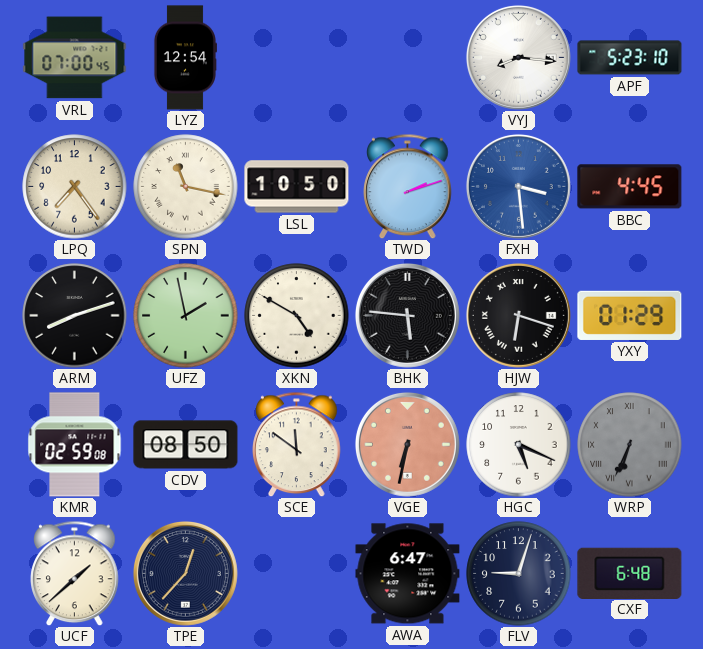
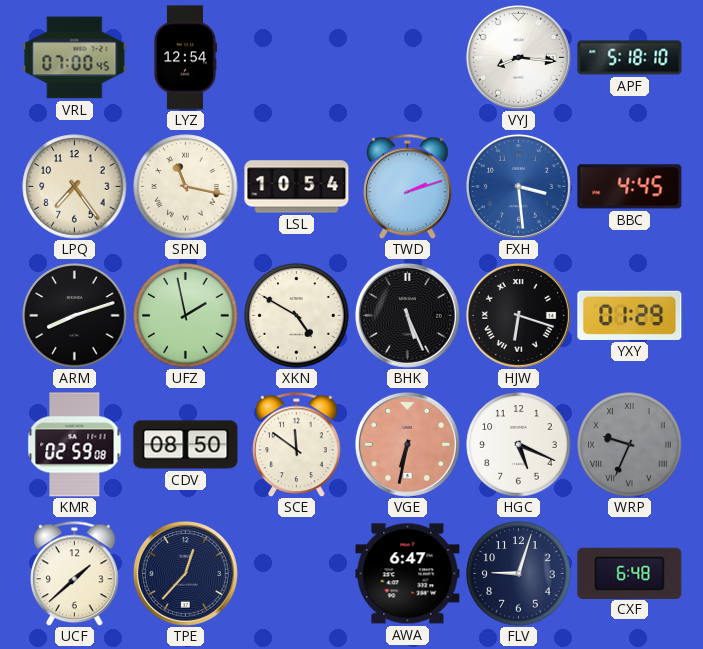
APF: 5:23 -> 5:18
LSL: 10:50 -> 10:54
BHK: 5:46 -> 5:26
WRP: 6:34 -> 9:34
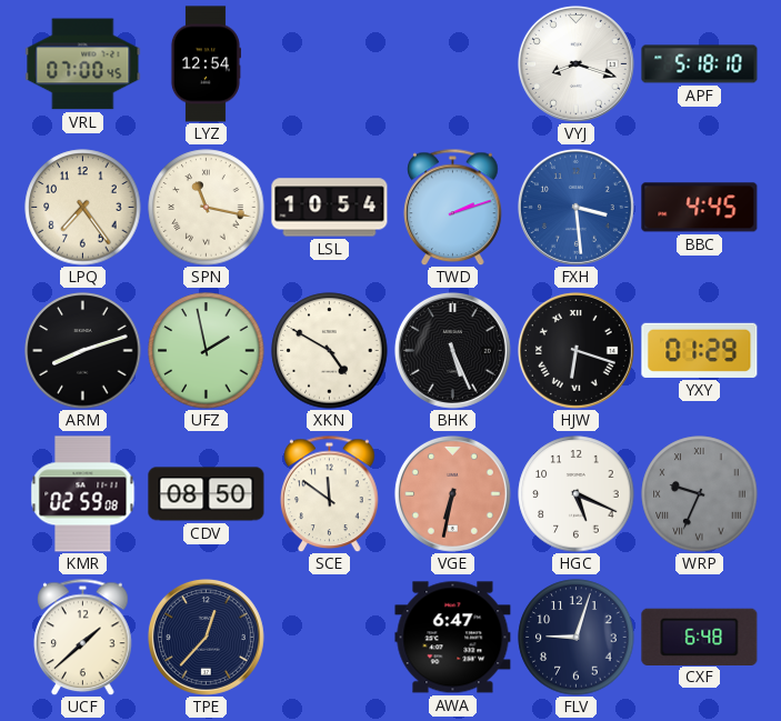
VYJ: 8:16 -> 8:18
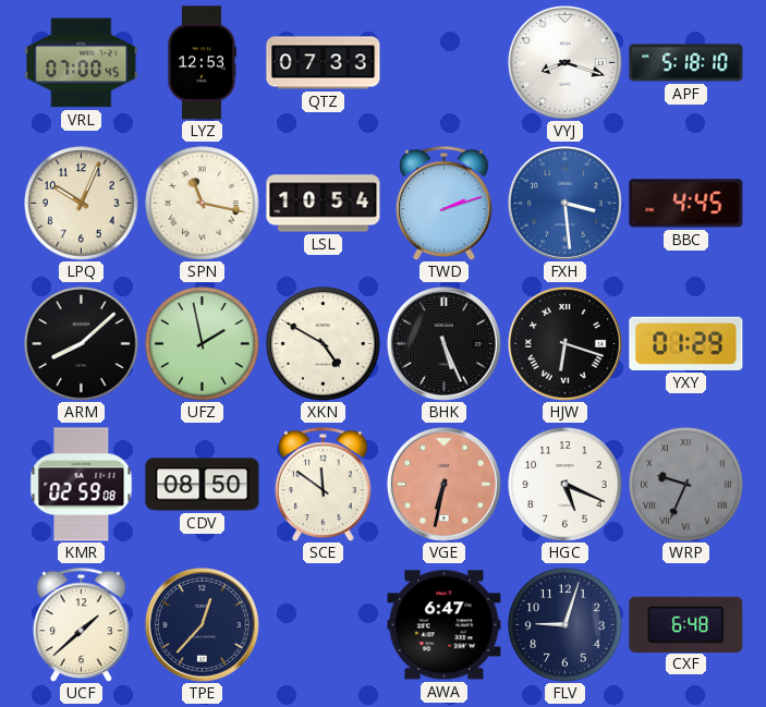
LYZ: 12:54 -> 12:53
QTZ: none -> 07:33
LPQ: 7:24 -> 10:04
ARM: 8:12 -> 8:08
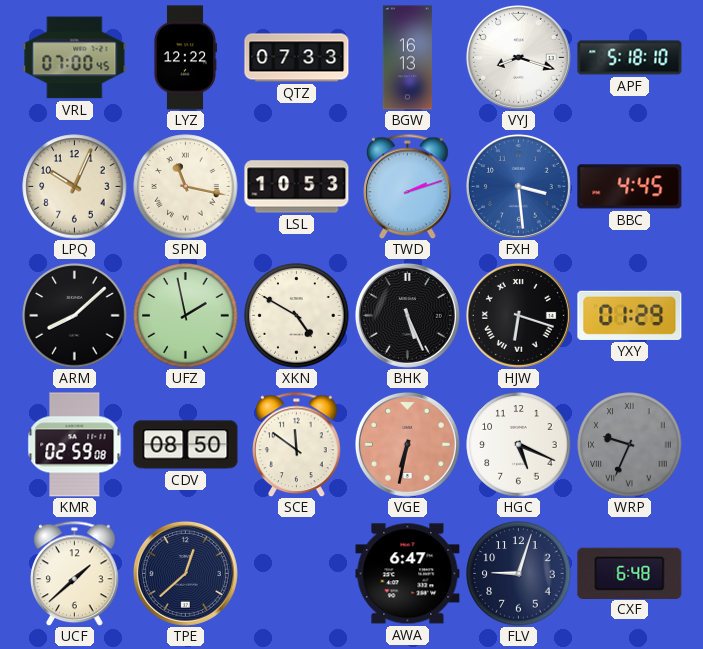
LYZ: 12:53 -> 12:22
BGW: none -> 16:13
LSL: 10:54 -> 10:53
TPE: 12:37 -> 12:38
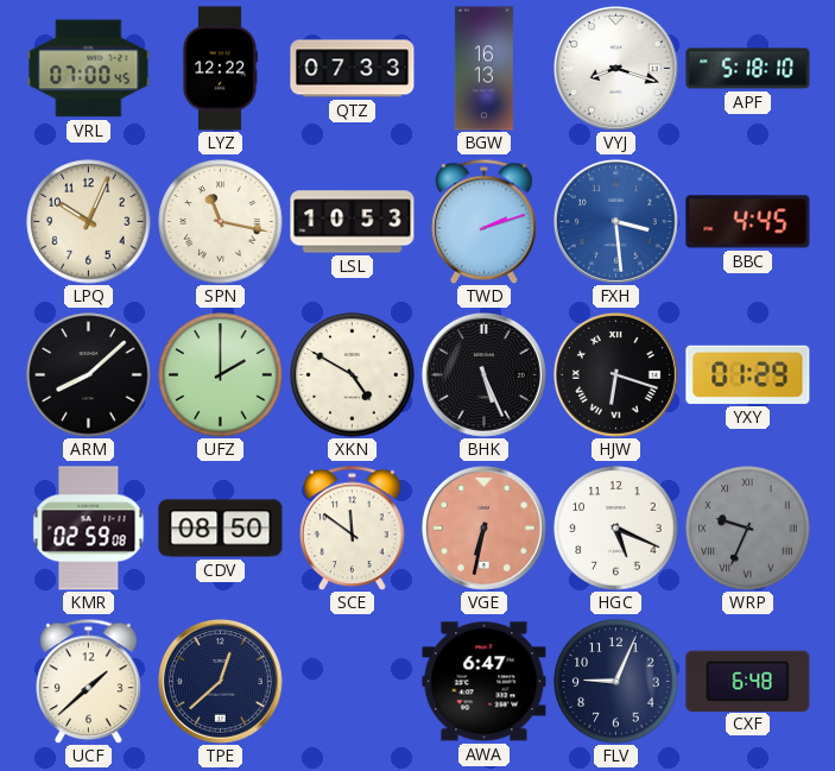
UFZ: 1:58 -> 2:00
FLV: 9:03 -> 9:04
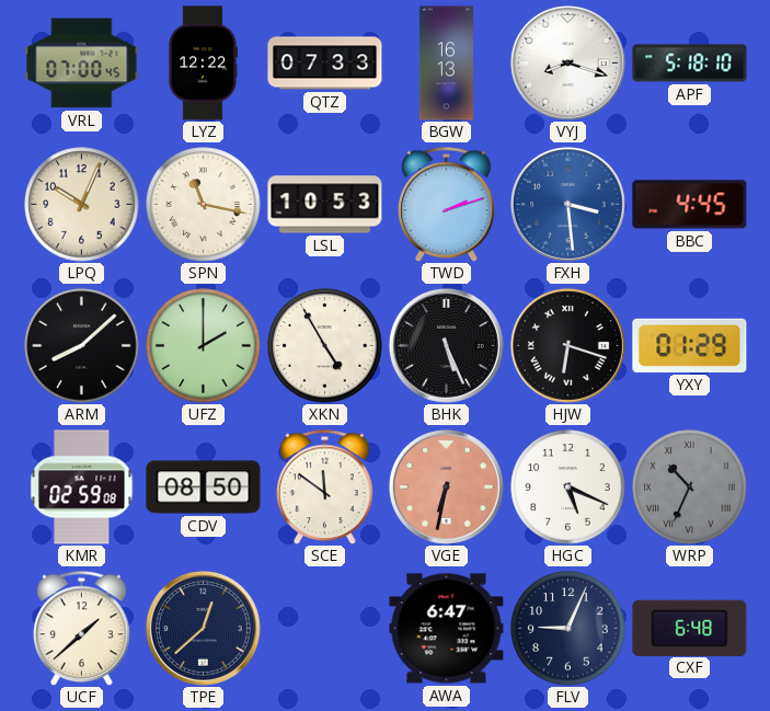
XKN: 4:50 -> 4:55
WRP: 9:34 -> 10:34
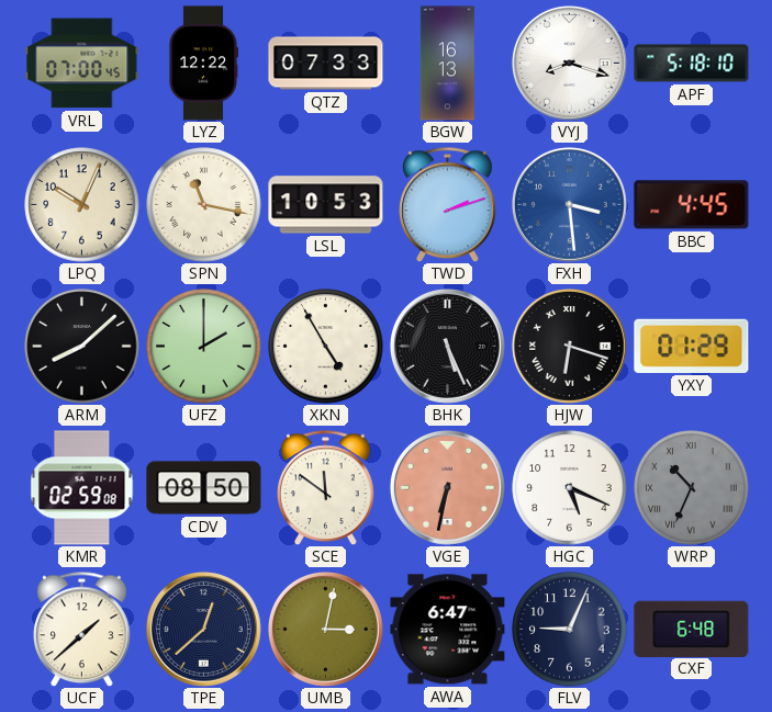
UMB: none -> 3:02
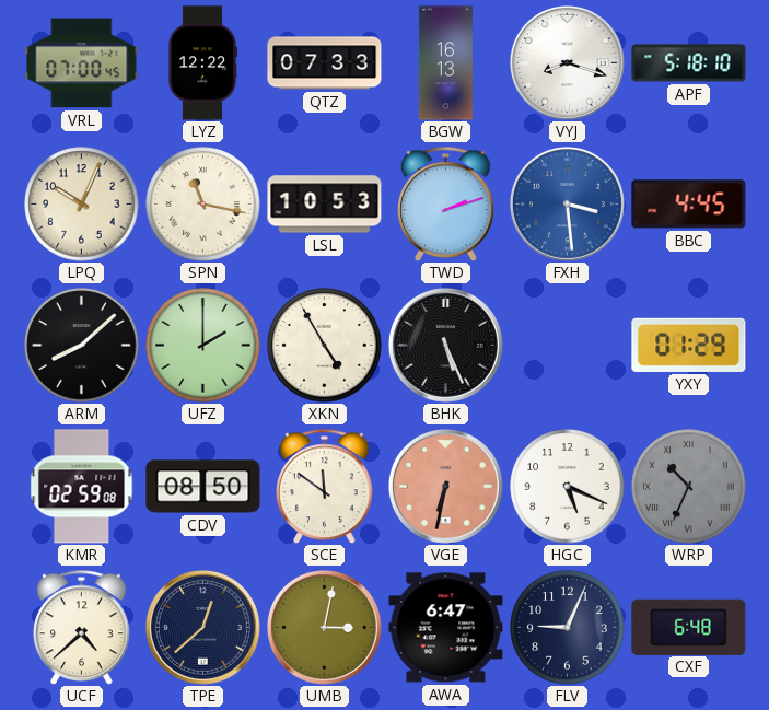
HJW: 6:18 -> none
UCF: 1:38 -> 4:38
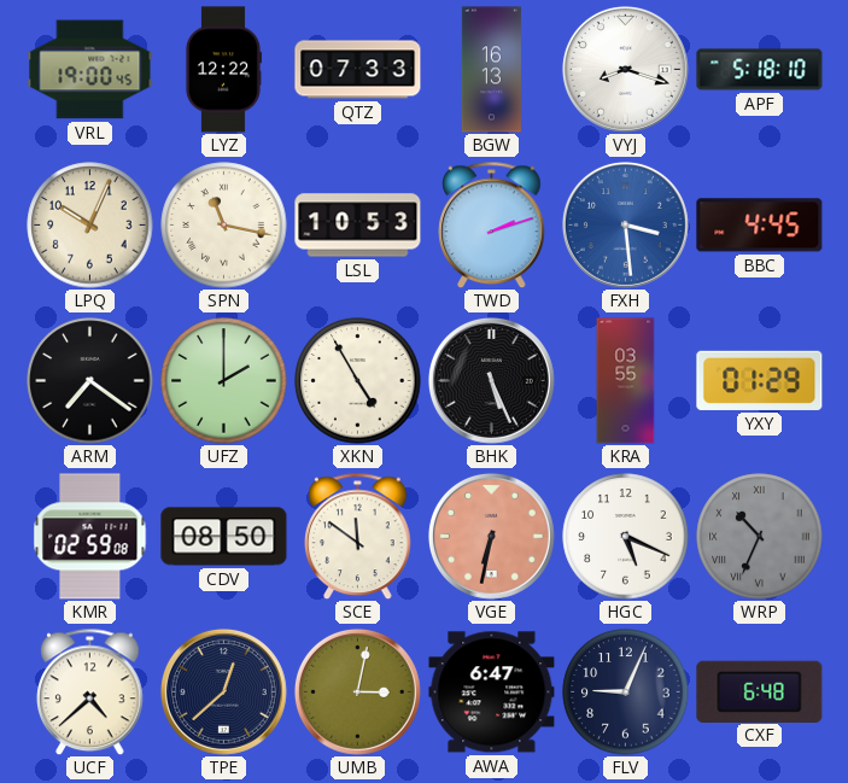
VRL: 07:00 -> 19:00
ARM: 8:08 -> 7:21
KRA: none -> 03:55
